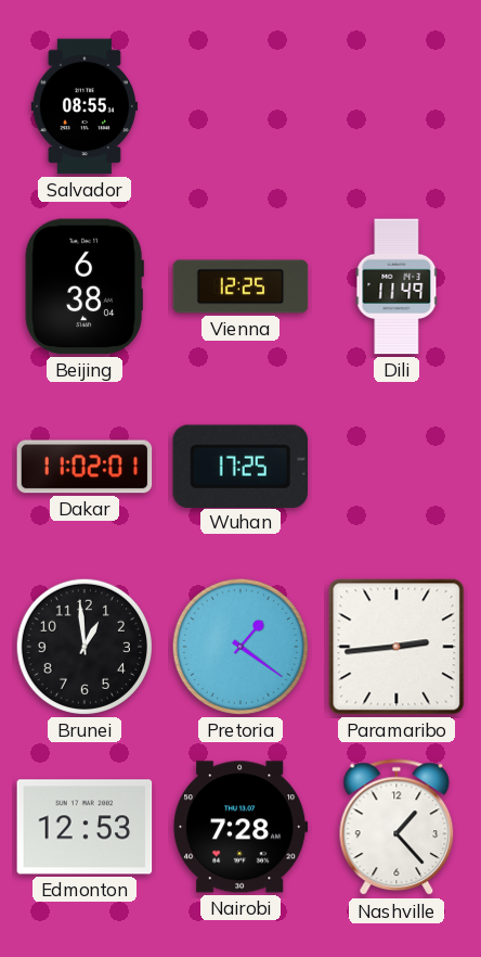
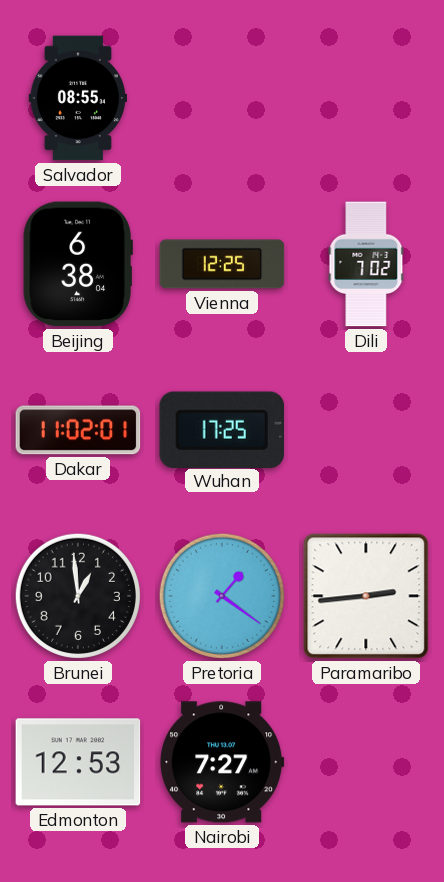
Dili: 11:49 -> 7:02
Nairobi: 7:28 -> 7:27
Nashville: 1:23 -> none
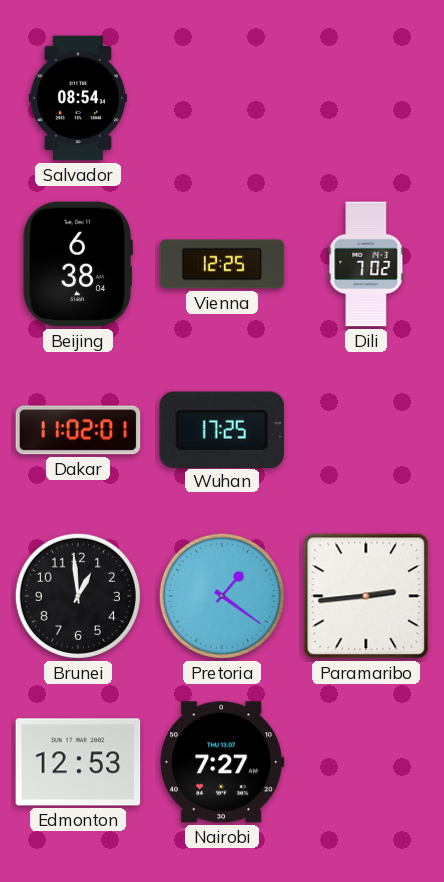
Salvador: 08:55 -> 08:54
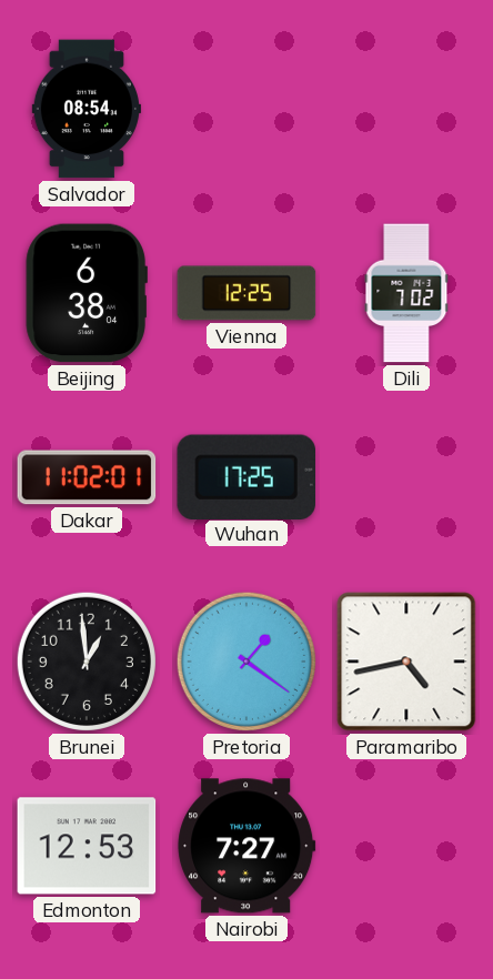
Paramaribo: 2:44 -> 4:43
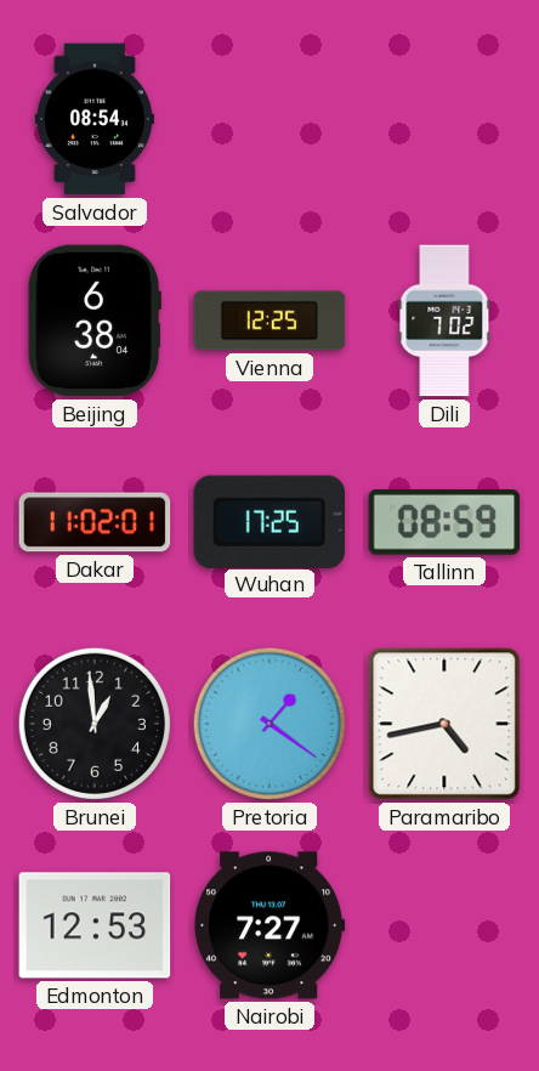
Tallinn: none -> 08:59
